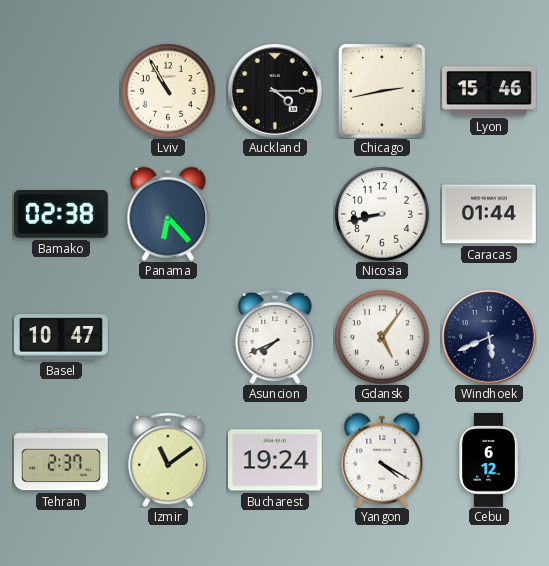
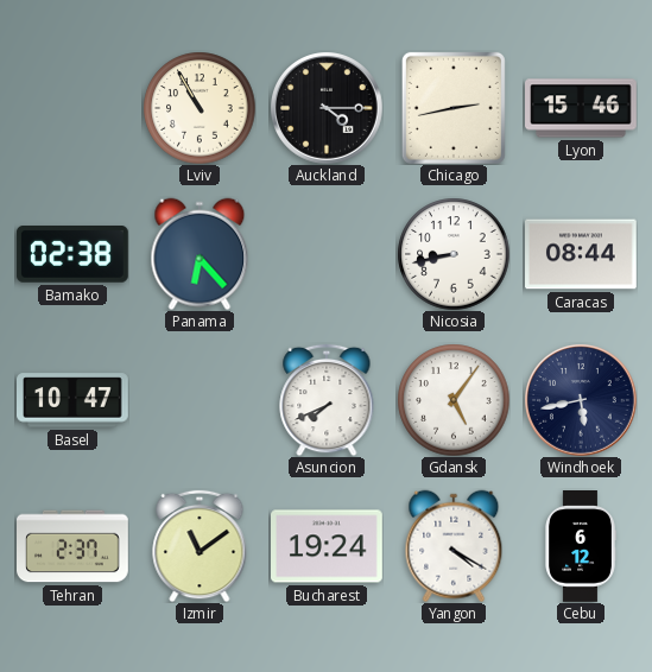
Caracas: 01:44 -> 08:44
Windhoek: 5:41 -> 5:43
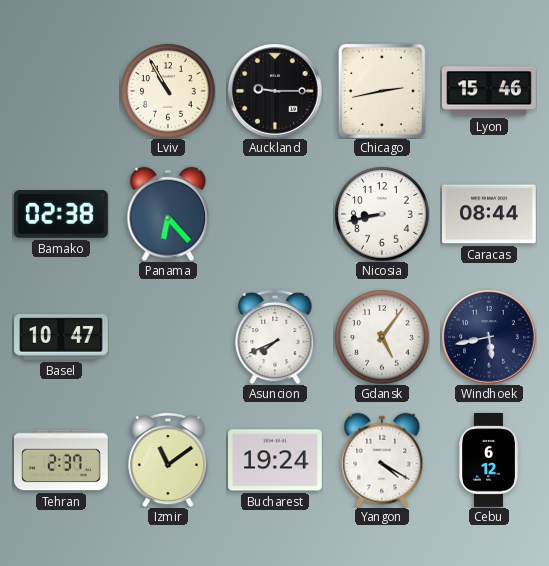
Auckland: 4:15 -> 9:15
